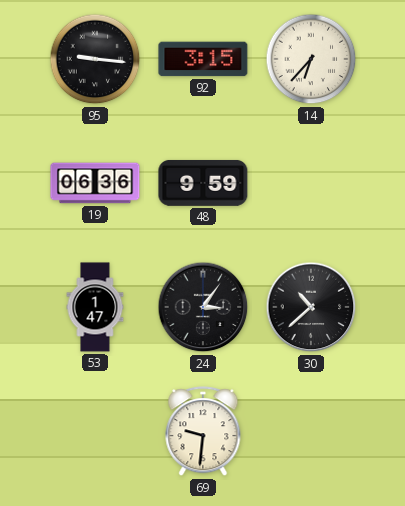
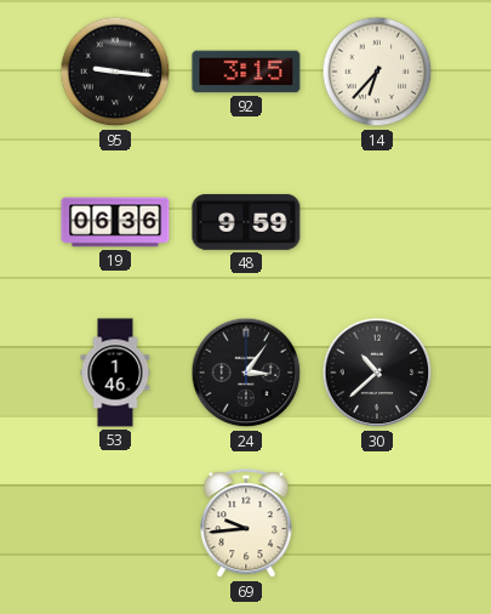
53: 1:47 -> 1:46
69: 9:31 -> 9:44
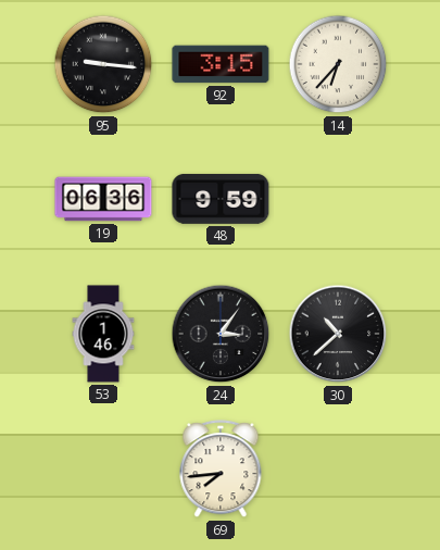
69: 9:44 -> 7:44
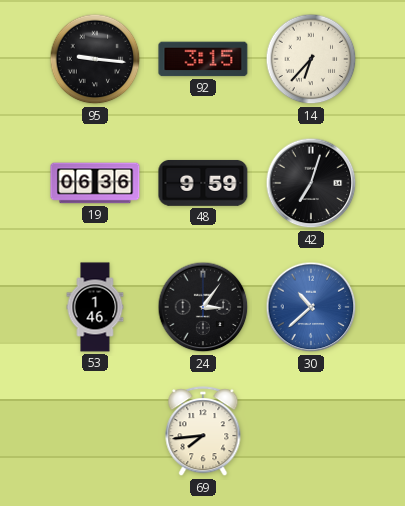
42: none -> 7:03
30 dial: black -> blue
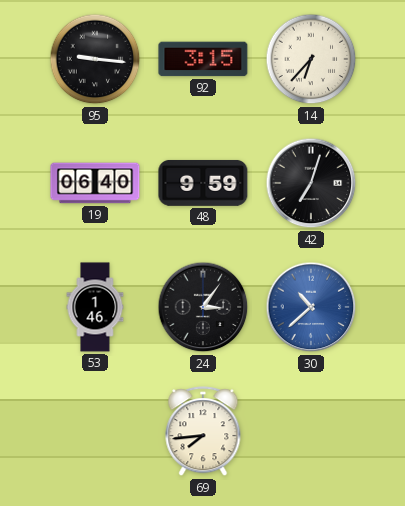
19: 06:36 -> 06:40
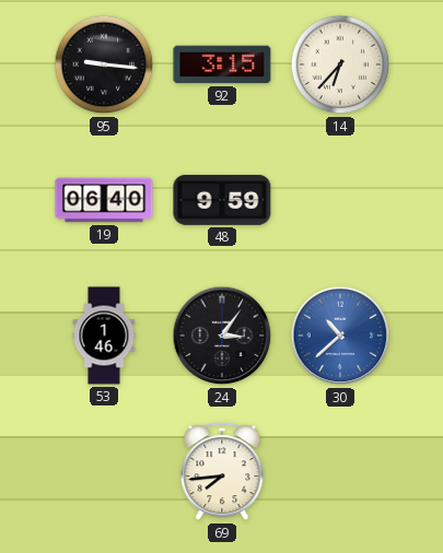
42: 7:03 -> none
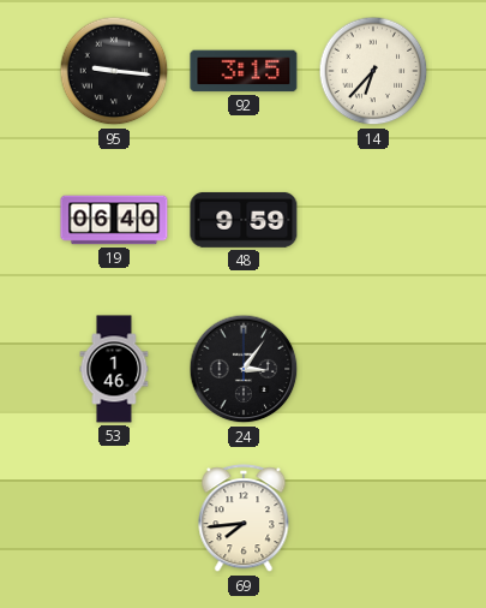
30: 10:38 -> none
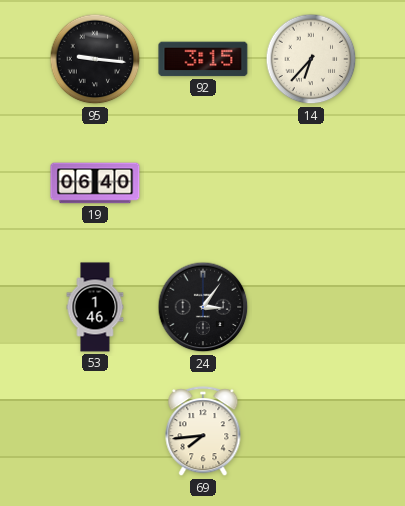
48: 9:59 -> none
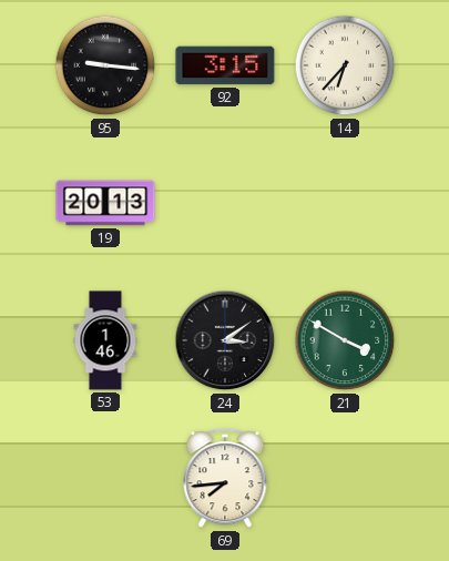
19: 06:40 -> 20:13
24: 3:06 -> 3:09
21: none -> 3:50
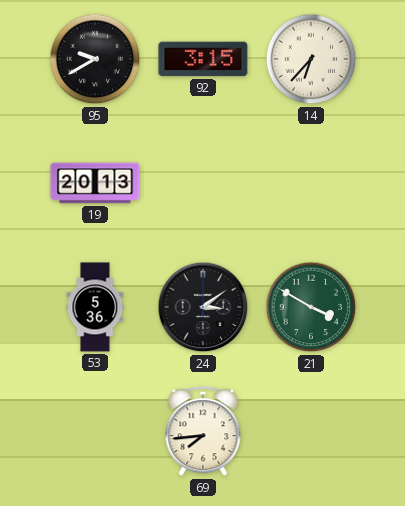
95: 9:16 -> 9:40
53: 1:46 -> 5:36
